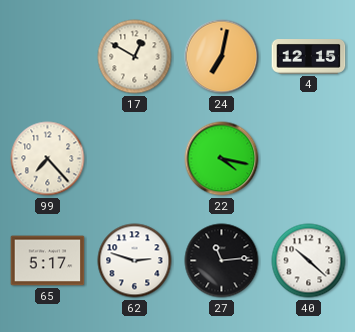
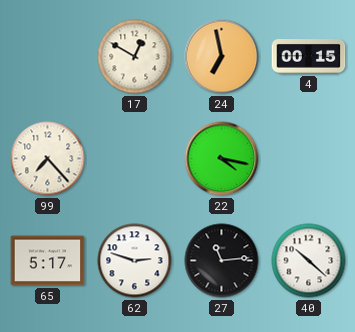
24: 7:02 -> 6:58
4: 12:15 -> 00:15
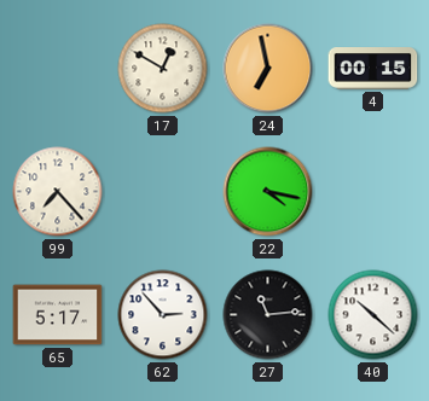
62: 2:48 -> 2:53
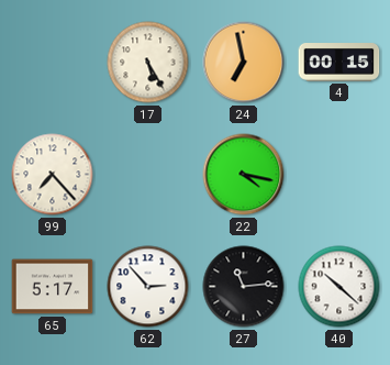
17: 12:50 -> 5:25
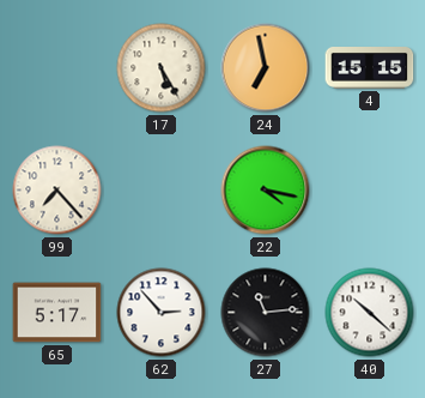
4: 00:15 -> 15:15
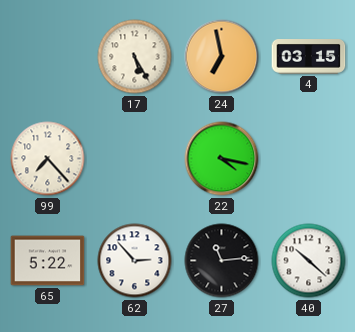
4: 15:15 -> 03:15
65: 5:17 -> 5:22
